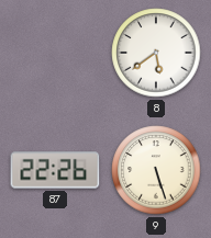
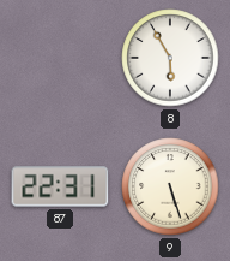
8: 5:39 -> 5:55
87: 22:26 -> 22:31
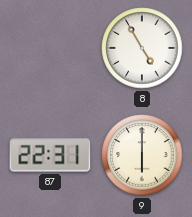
8: 5:55 -> 4:55
9: 5:27 -> 6:00
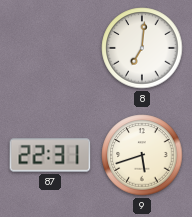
8: 4:55 -> 7:01
9: 6:00 -> 5:42
